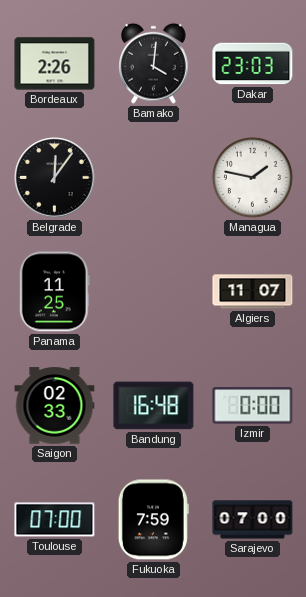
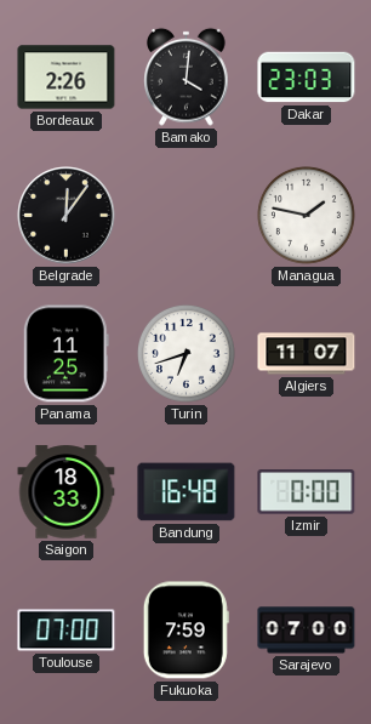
Turin: none -> 6:42
Saigon: 02:33 -> 18:33
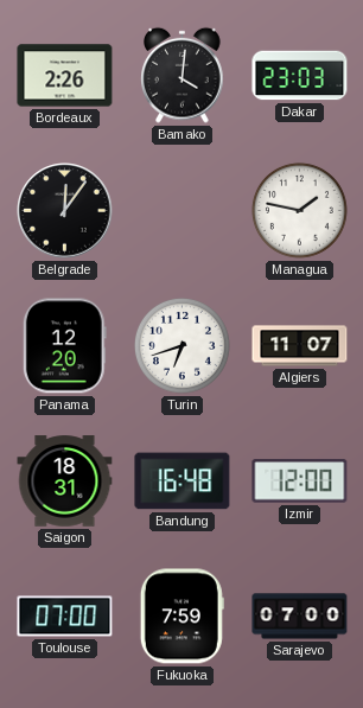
Panama: 11:25 -> 12:20
Saigon: 18:33 -> 18:31
Izmir: 0:00 -> 12:00
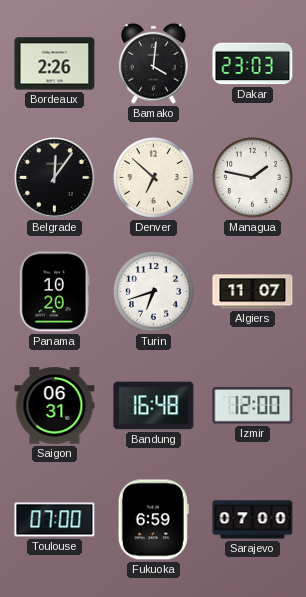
Denver: none -> 6:52
Panama: 12:20 -> 10:20
Saigon: 18:31 -> 06:31
Fukuoka: 7:59 -> 6:59
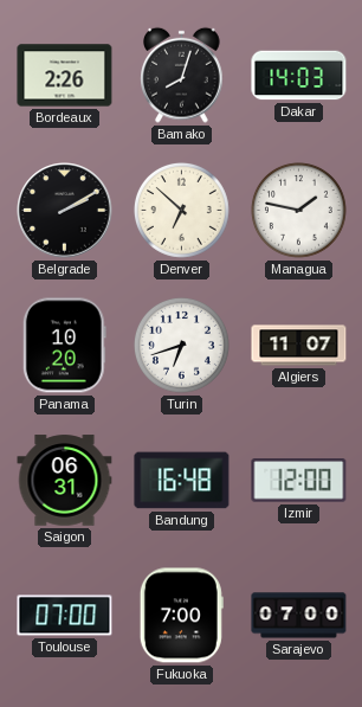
Bamako: 4:01 -> 8:03
Dakar: 23:03 -> 14:03
Belgrade: 12:06 -> 2:10
Fukuoka: 6:59 -> 7:00
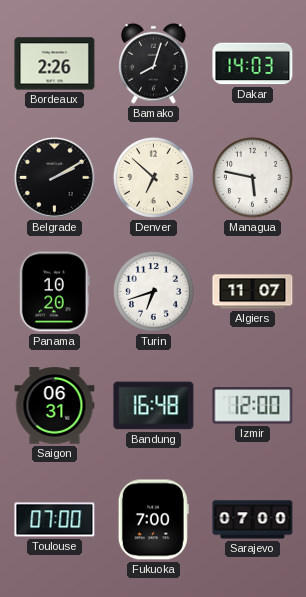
Managua: 1:47 -> 5:47
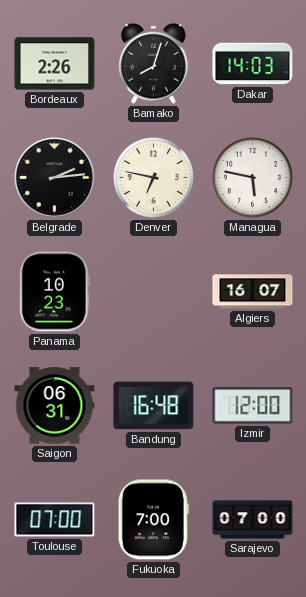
Belgrade: 2:10 -> 2:14
Denver: 6:52 -> 6:47
Panama: 10:20 -> 10:23
Turin: 6:42 -> none
Algiers: 11:07 -> 16:07
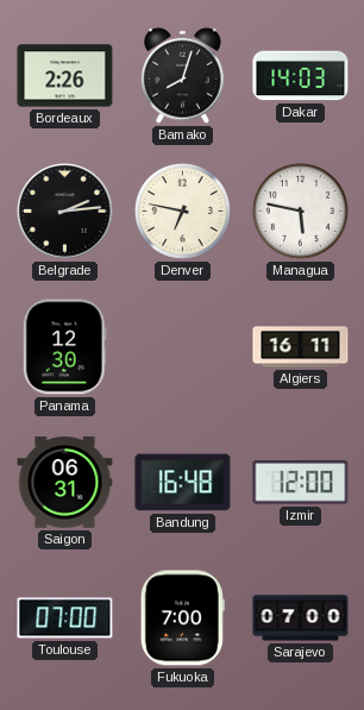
Panama: 10:23 -> 12:30
Algiers: 16:07 -> 16:11
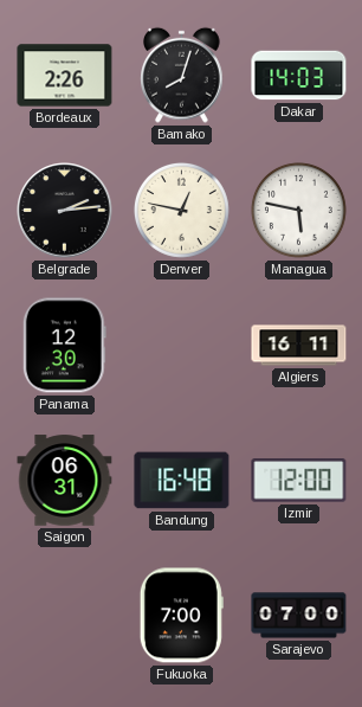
Denver: 6:47 -> 12:47
Toulouse: 07:00 -> none
